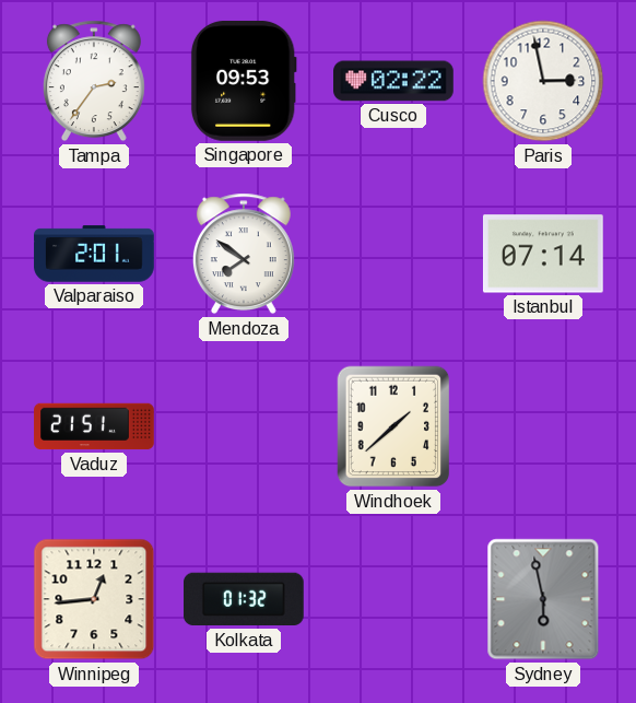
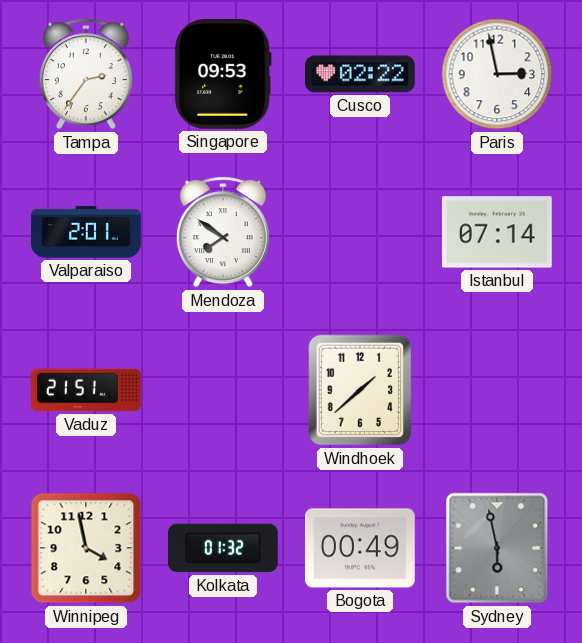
Winnipeg: 12:44 -> 3:58
Bogota: none -> 00:49
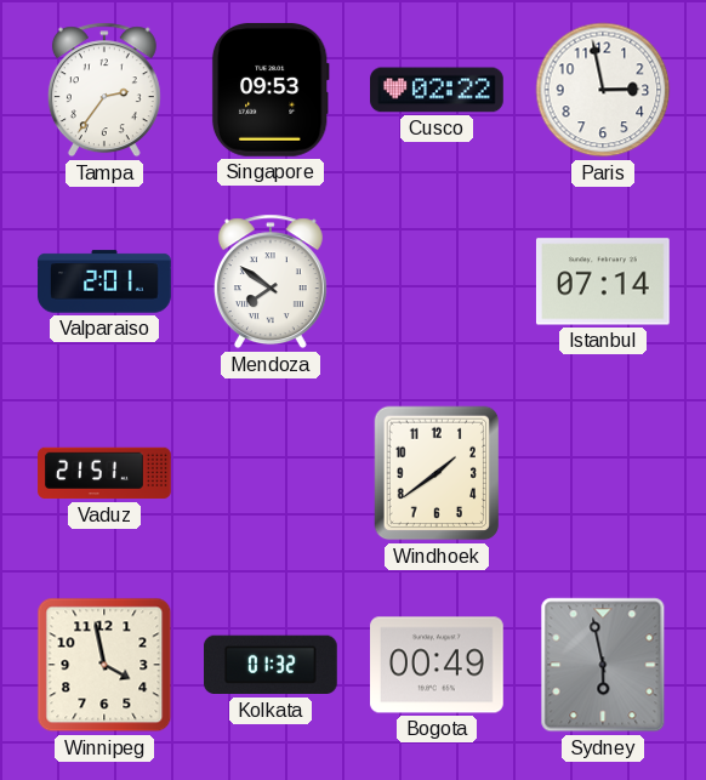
Windhoek: 1:38 -> 1:39
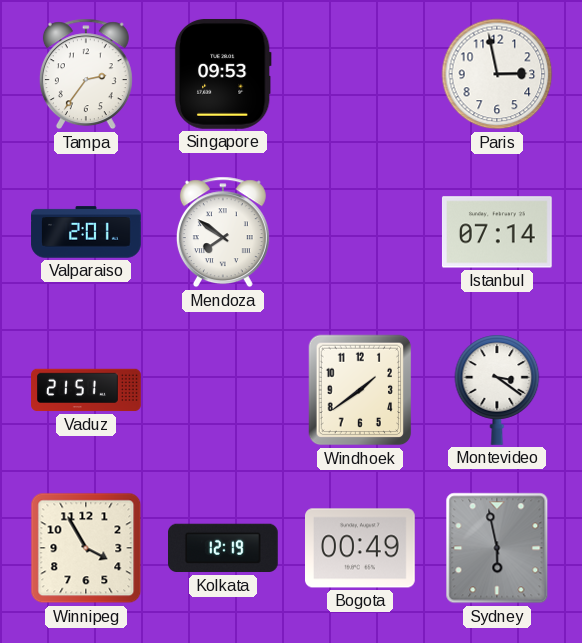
Cusco: 02:22 -> none
Montevideo: none -> 3:21
Winnipeg: 3:58 -> 3:55
Kolkata: 01:32 -> 12:19
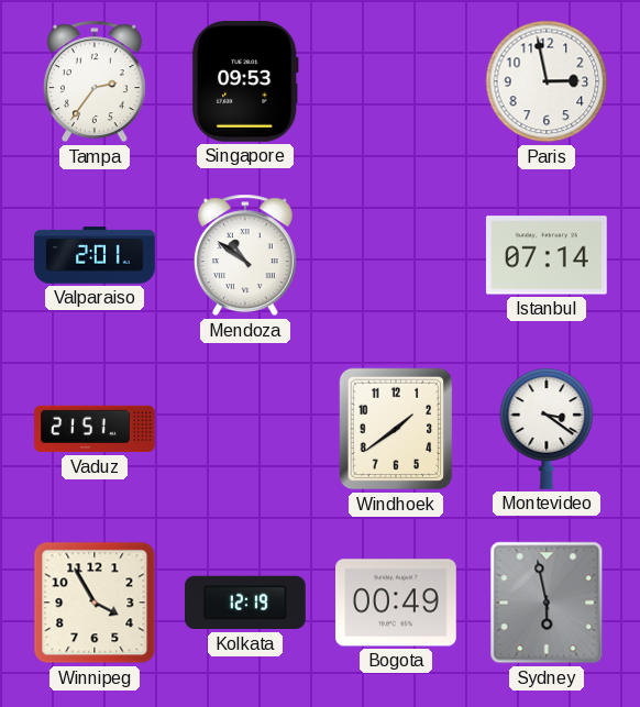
Mendoza: 7:51 -> 10:51
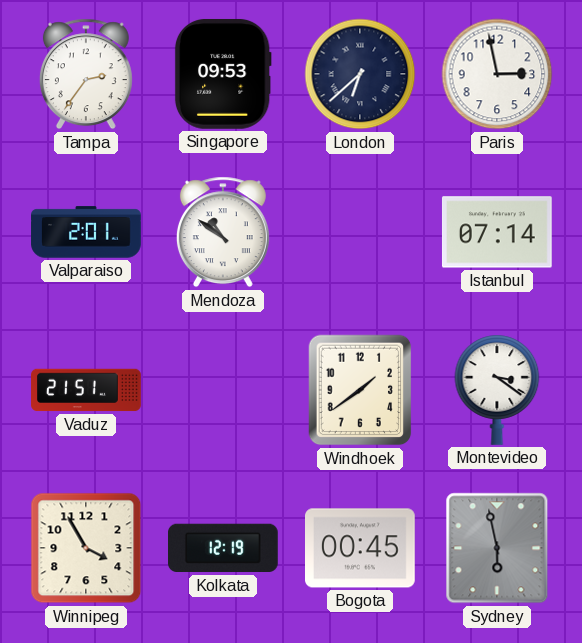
London: none -> 6:38
Bogota: 00:49 -> 00:45
